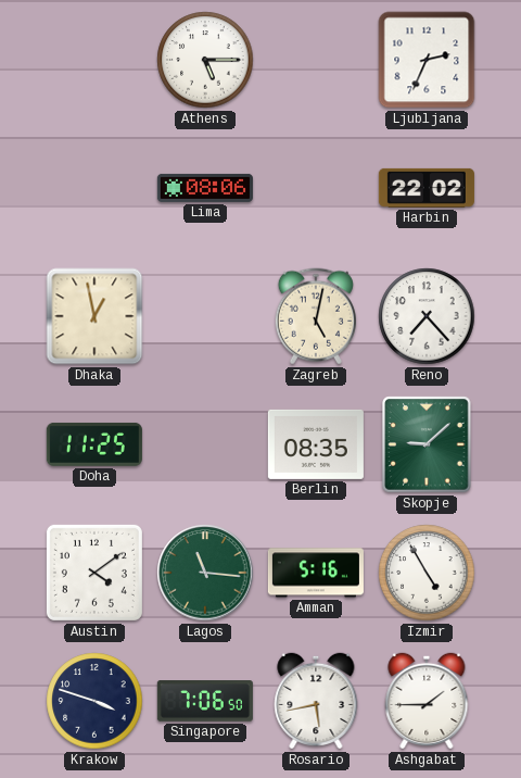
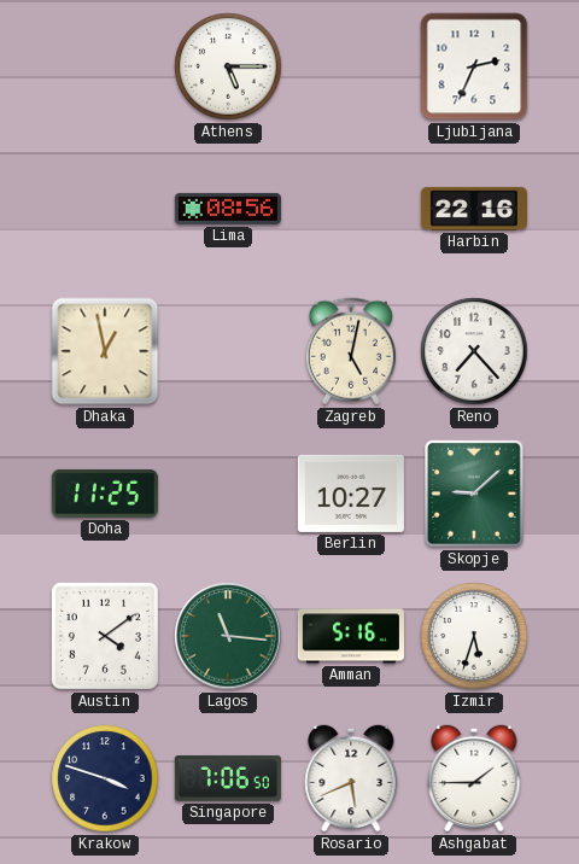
Lima: 08:06 -> 08:56
Harbin: 22:02 -> 22:16
Berlin: 08:35 -> 10:27
Izmir: 4:55 -> 5:33
Rosario: 5:43 -> 5:41
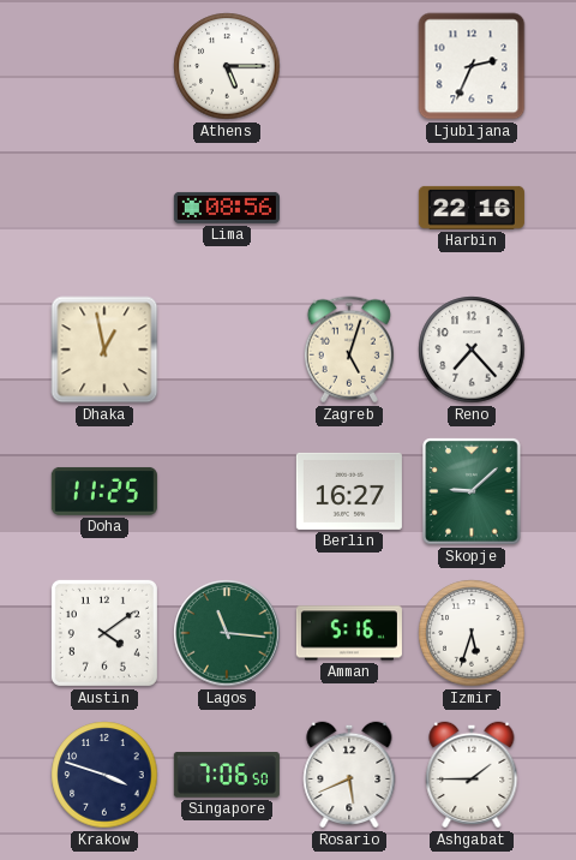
Zagreb: 5:02 -> 5:03
Berlin: 10:27 -> 16:27
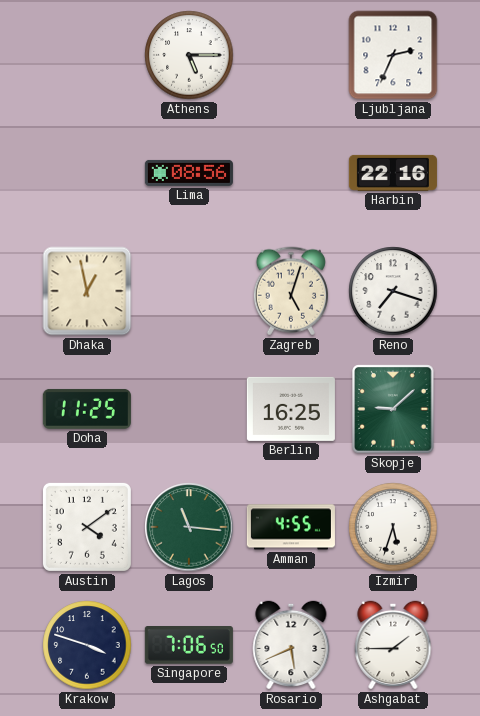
Reno: 7:23 -> 7:18
Berlin: 16:27 -> 16:25
Amman: 5:16 -> 4:55
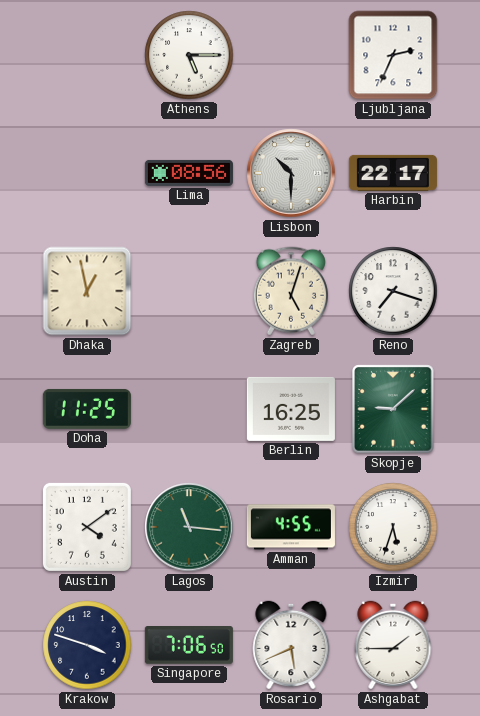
Lisbon: none -> 10:30
Harbin: 22:16 -> 22:17
